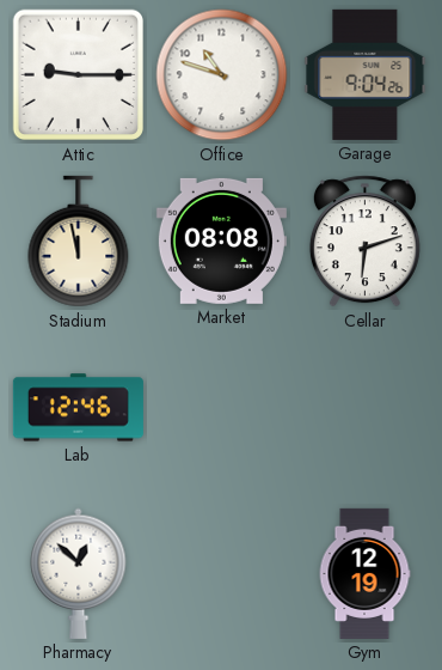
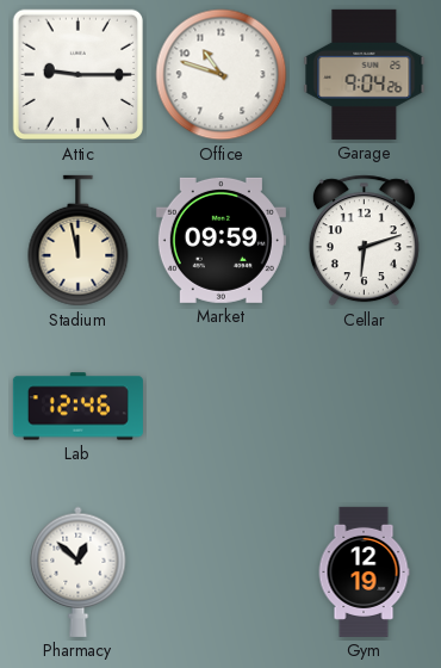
Market: 08:08 -> 09:59
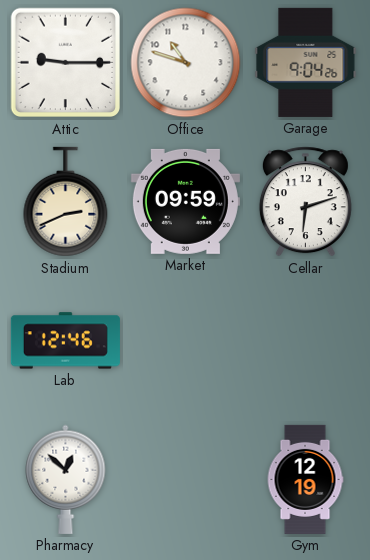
Stadium: 11:58 -> 2:41
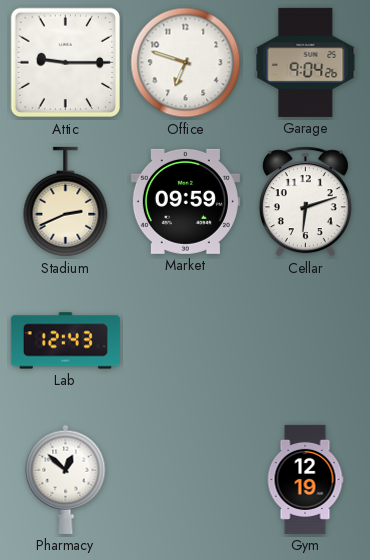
Office: 10:48 -> 6:48
Lab: 12:46 -> 12:43
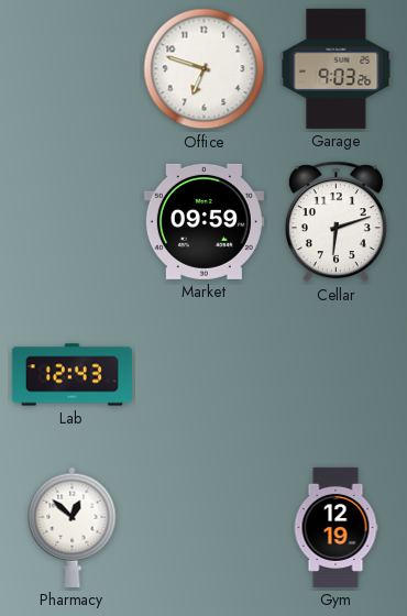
Attic: 9:15 -> none
Garage: 9:04 -> 9:03
Stadium: 2:41 -> none
